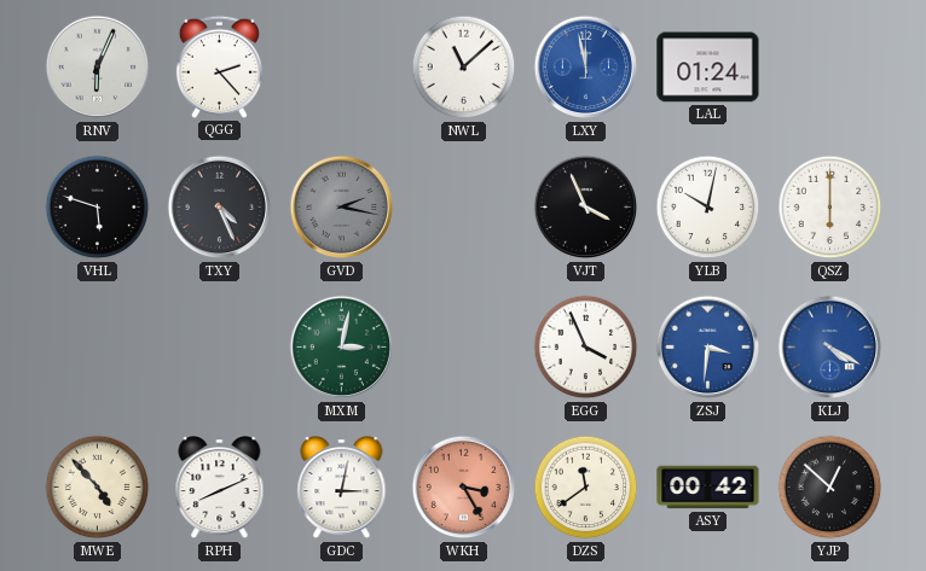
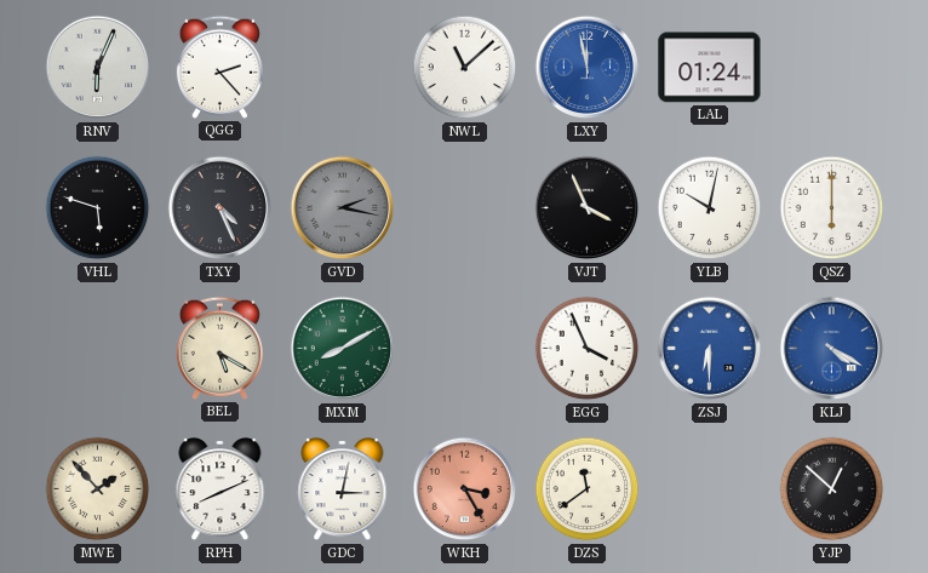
BEL: none -> 5:20
MXM: 3:02 -> 8:10
ZSJ: 3:31 -> 6:30
MWE: 4:53 -> 1:53
ASY: 00:42 -> none
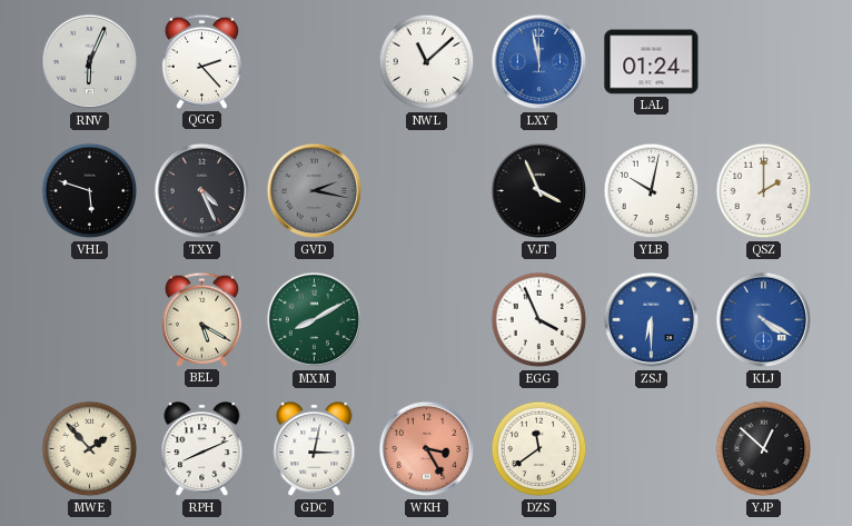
QSZ: 6:00 -> 2:00
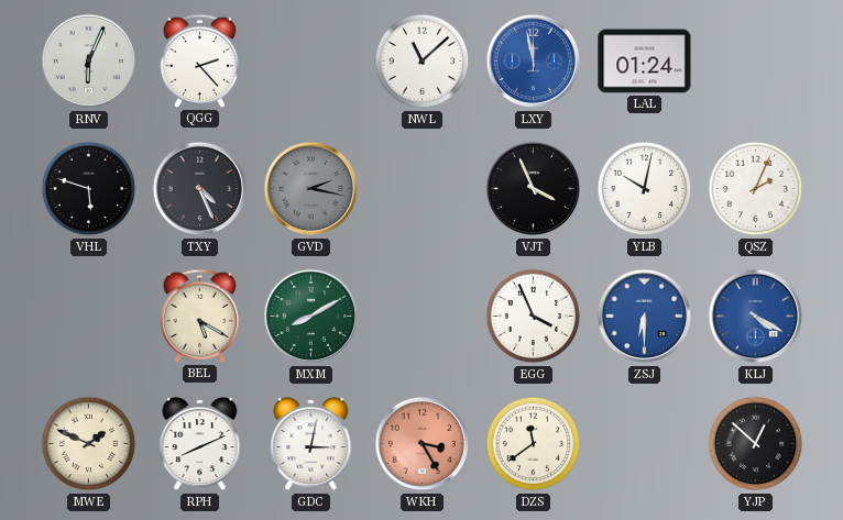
QSZ: 2:00 -> 2:04
MWE: 1:53 -> 1:49
